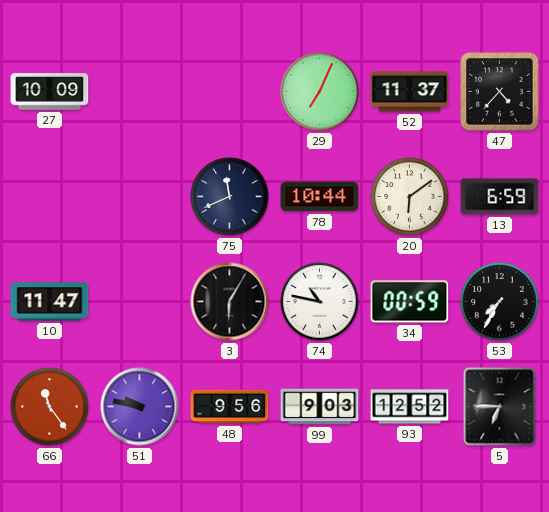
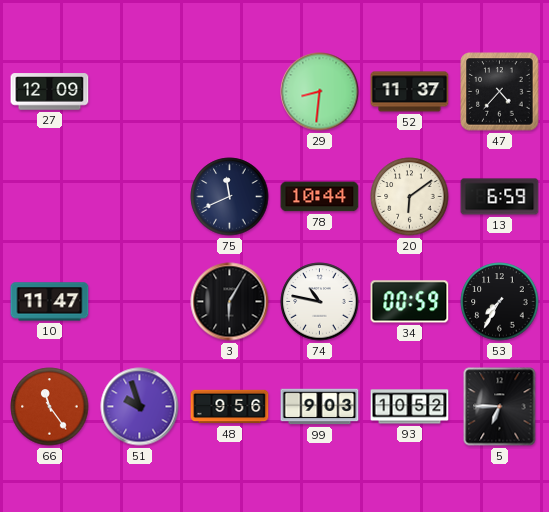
27: 10:09 -> 12:09
29: 7:04 -> 8:31
51: 9:47 -> 9:57
93: 12:52 -> 10:52
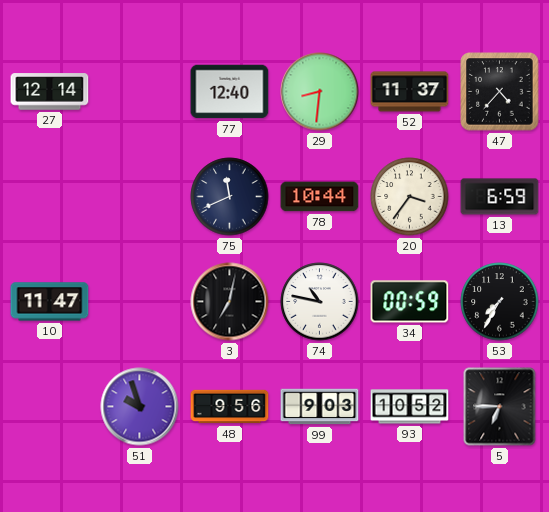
27: 12:09 -> 12:14
77: none -> 12:40
20: 6:09 -> 3:36
3: 6:05 -> 7:02
66: 11:24 -> none
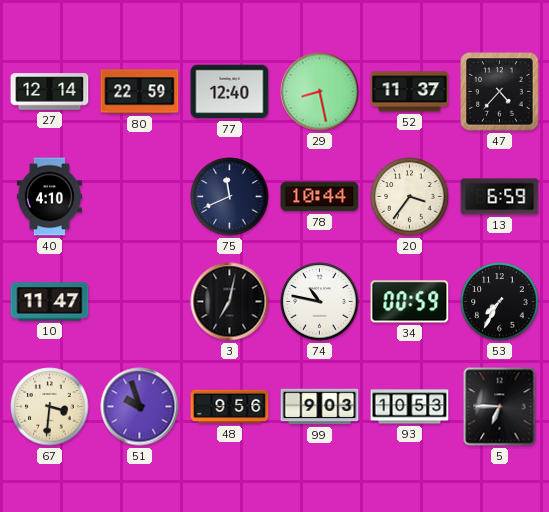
80: none -> 22:59
29: 8:31 -> 8:28
40: none -> 4:10
67: none -> 3:31
93: 10:52 -> 10:53
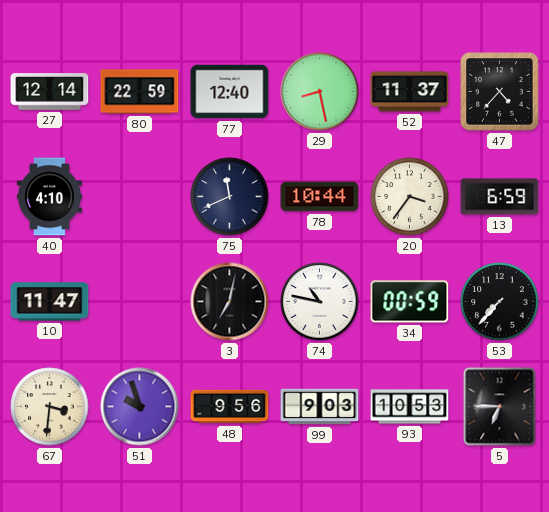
53: 7:35 -> 7:37
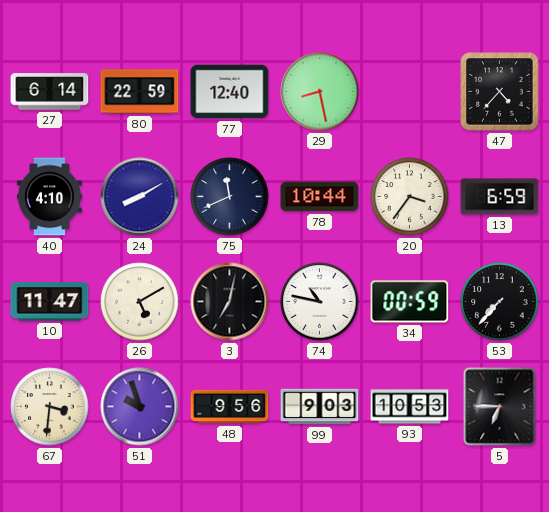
27: 12:14 -> 6:14
52: 11:37 -> none
24: none -> 8:10
26: none -> 5:10
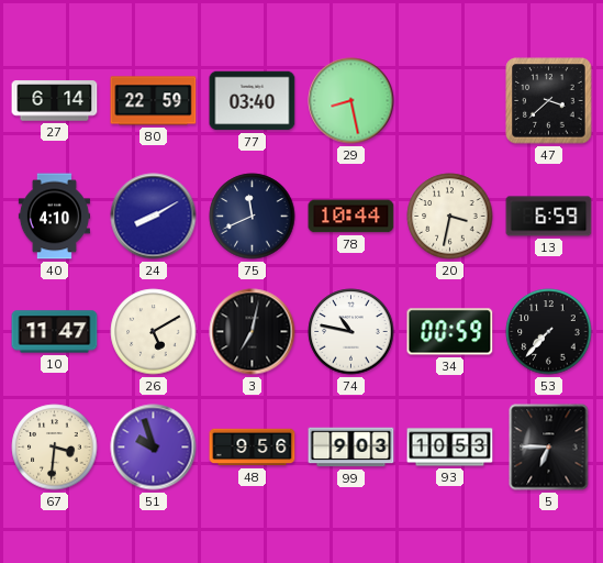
77: 12:40 -> 03:40
47: 4:37 -> 3:38
20: 3:36 -> 3:32
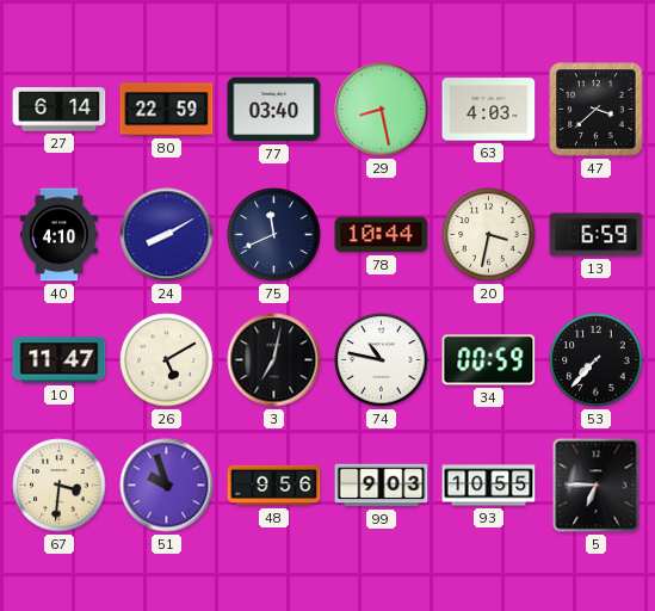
63: none -> 4:03
93: 10:53 -> 10:55
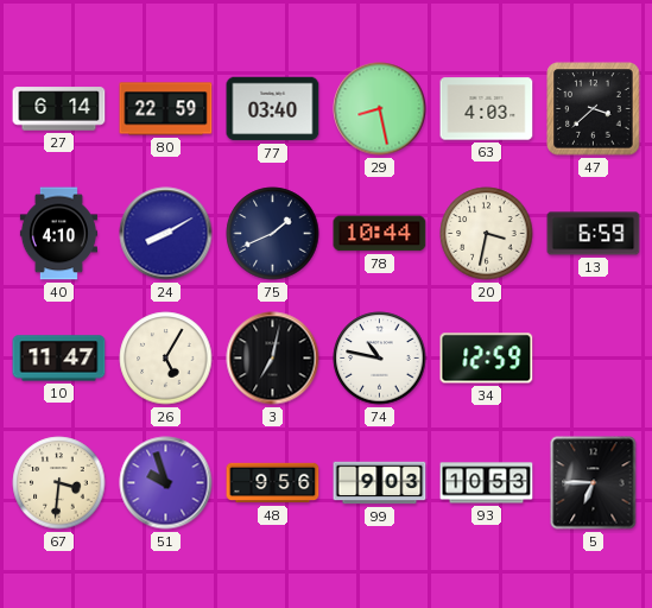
75: 11:41 -> 1:41
26: 5:10 -> 5:05
34: 00:59 -> 12:59
53: 7:37 -> none
93: 10:55 -> 10:53
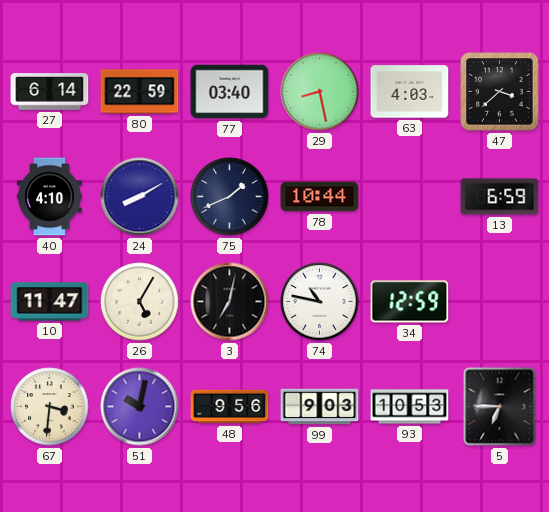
20: 3:32 -> none
51: 9:57 -> 10:02
